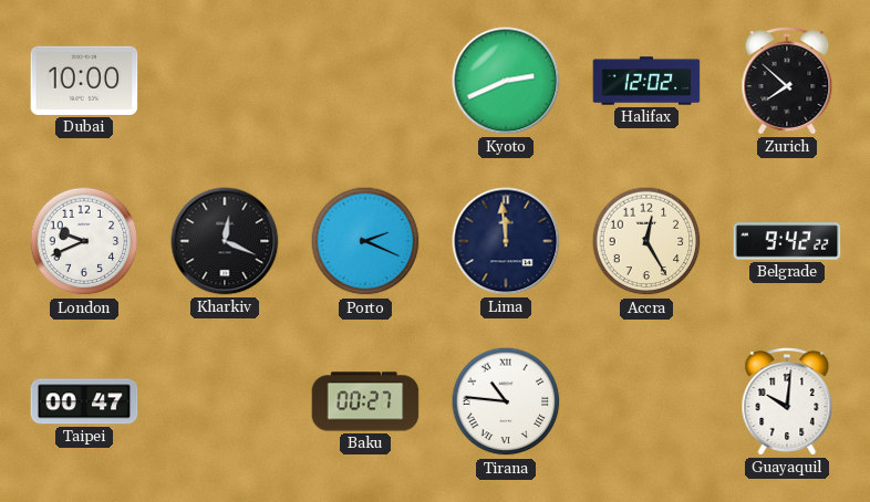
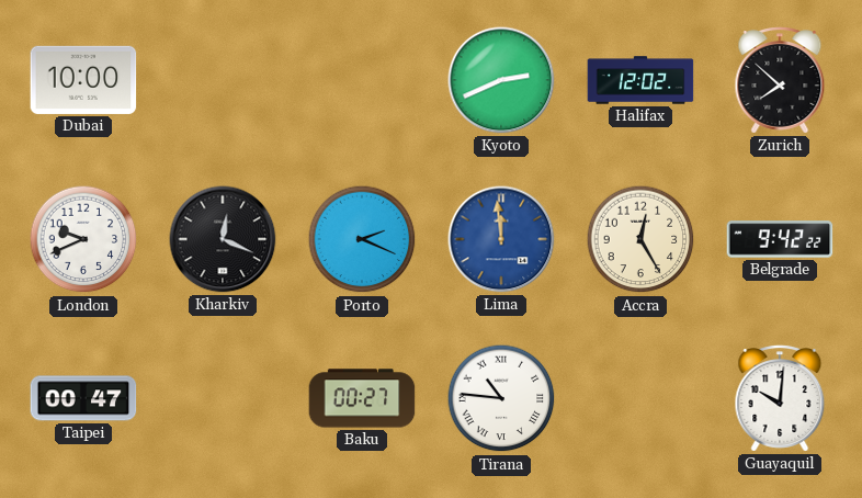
Lima dial: navy -> blue
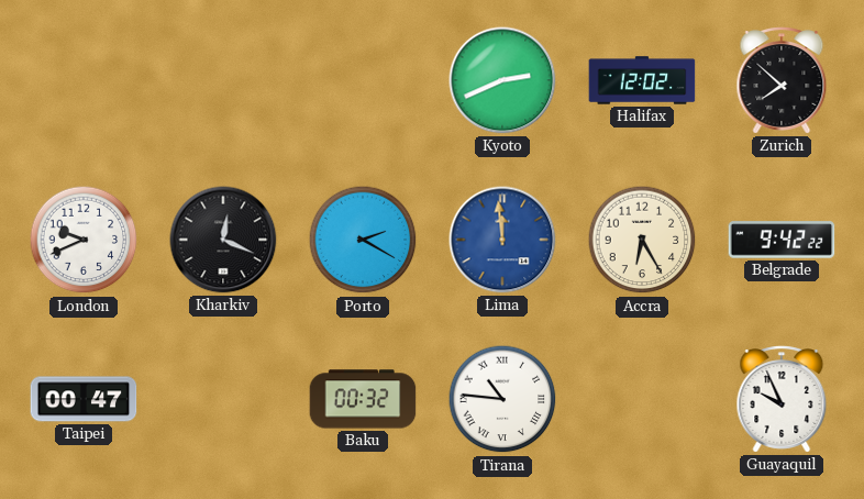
Dubai: 10:00 -> none
Porto: 2:19 -> 2:20
Accra: 12:25 -> 6:25
Baku: 00:27 -> 00:32
Guayaquil: 10:01 -> 9:56
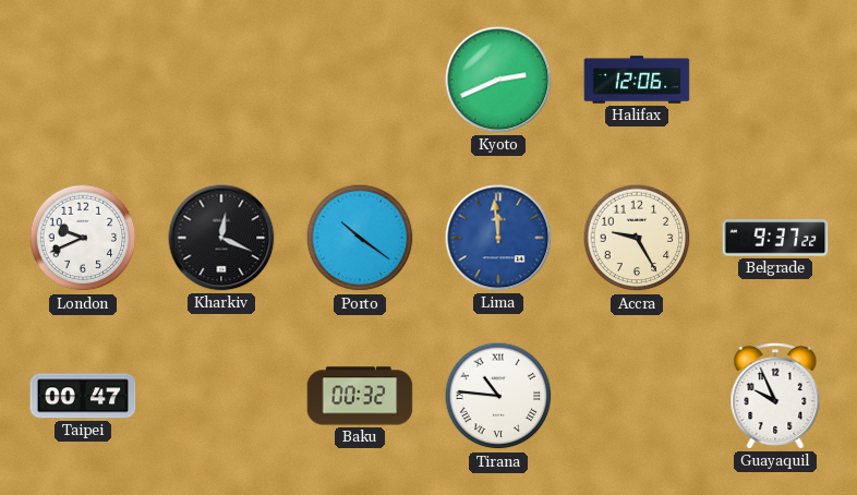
Halifax: 12:02 -> 12:06
Zurich: 7:52 -> none
Porto: 2:20 -> 10:21
Accra: 6:25 -> 9:25
Belgrade: 9:42 -> 9:37
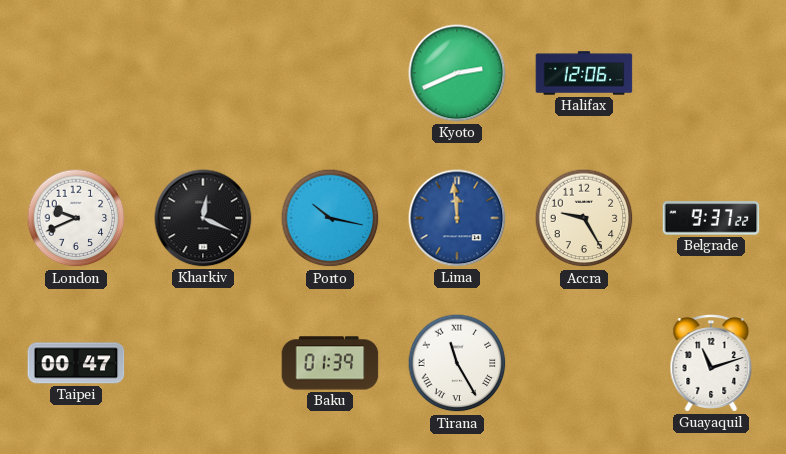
Porto: 10:21 -> 10:17
Baku: 00:32 -> 01:39
Tirana: 10:46 -> 11:25
Guayaquil: 9:56 -> 11:12
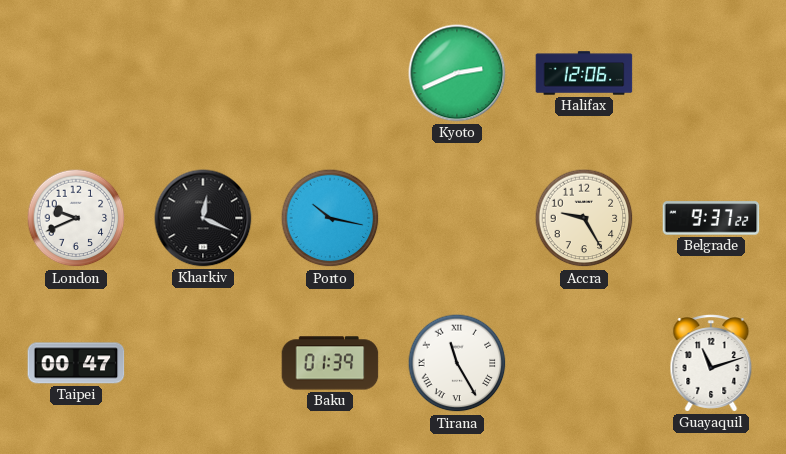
Lima: 11:59 -> none
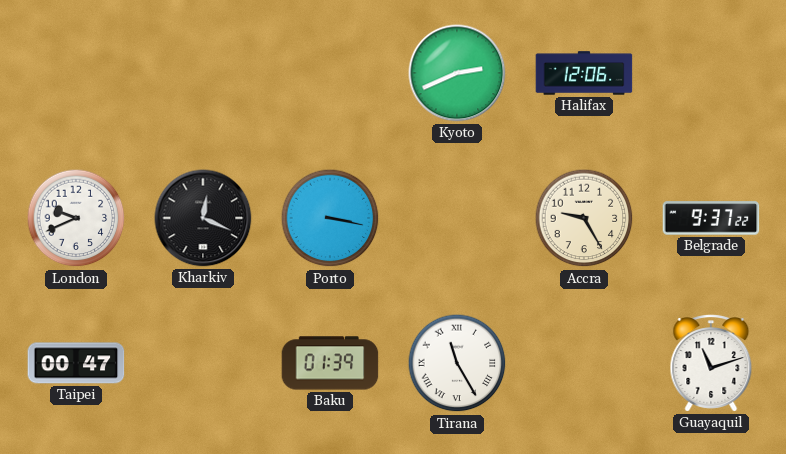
Porto: 10:17 -> 3:17
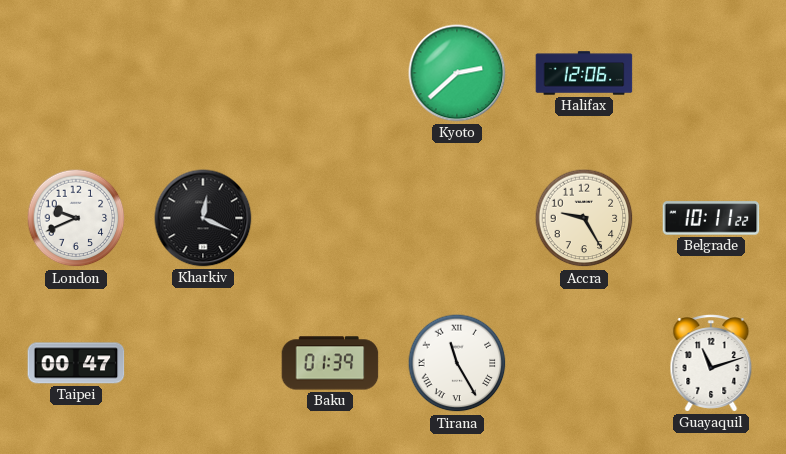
Kyoto: 2:41 -> 2:38
Porto: 3:17 -> none
Belgrade: 9:37 -> 10:11
